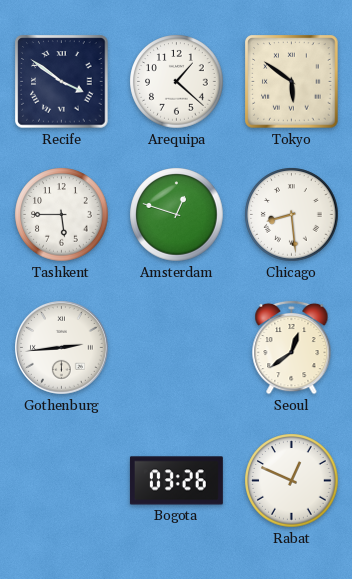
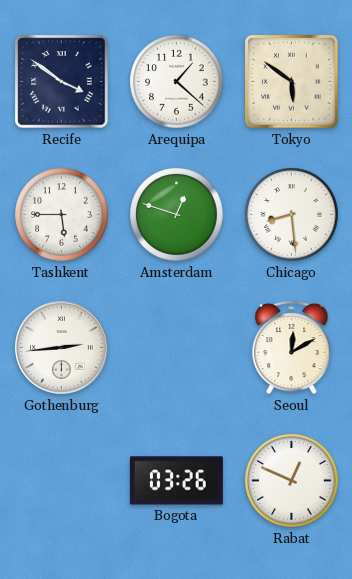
Seoul: 12:39 -> 12:10
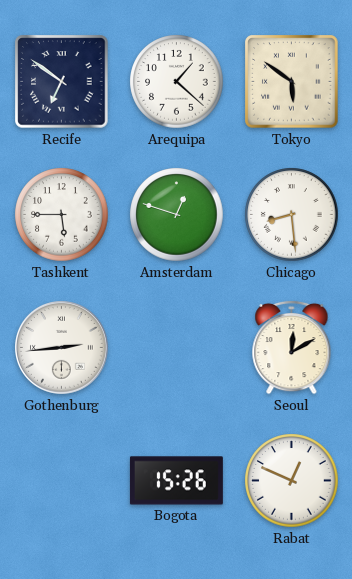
Recife: 3:51 -> 6:51
Bogota: 03:26 -> 15:26
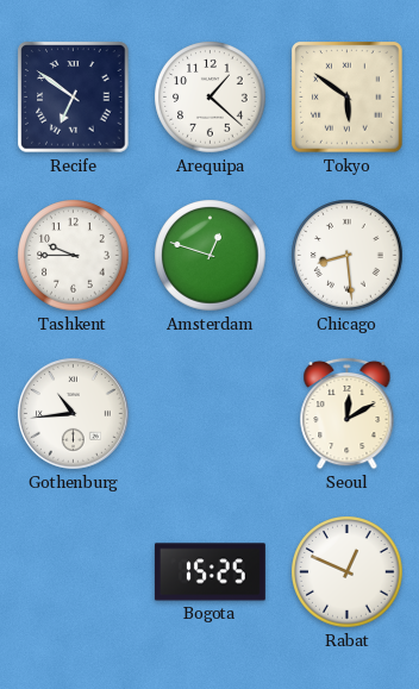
Tashkent: 5:45 -> 9:45
Gothenburg: 2:44 -> 10:44
Bogota: 15:26 -> 15:25
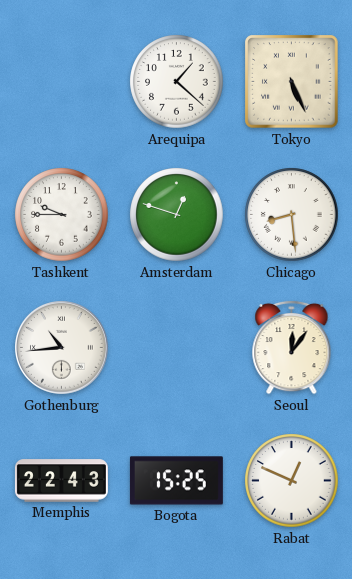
Recife: 6:51 -> none
Tokyo: 5:51 -> 5:26
Seoul: 12:10 -> 12:06
Memphis: none -> 22:43
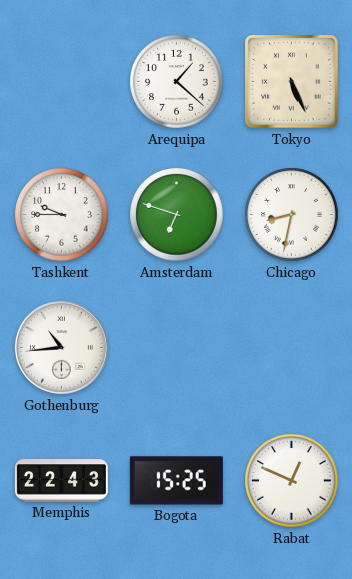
Amsterdam: 12:48 -> 6:48
Chicago: 8:29 -> 8:32
Seoul: 12:06 -> none
